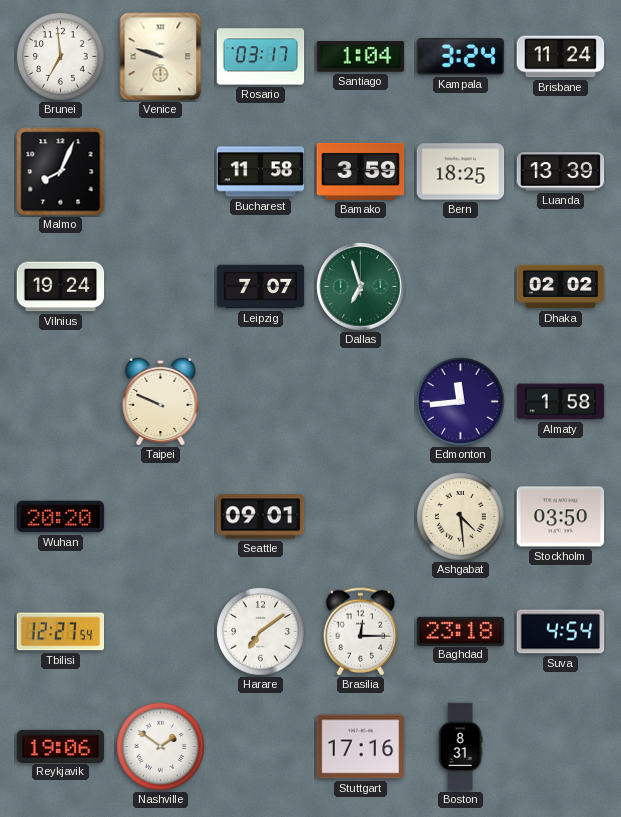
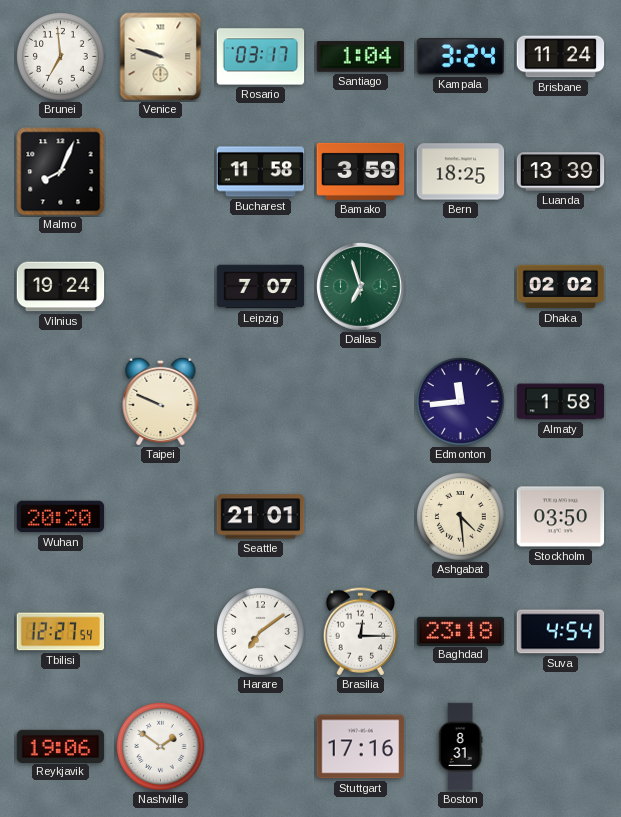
Seattle: 09:01 -> 21:01
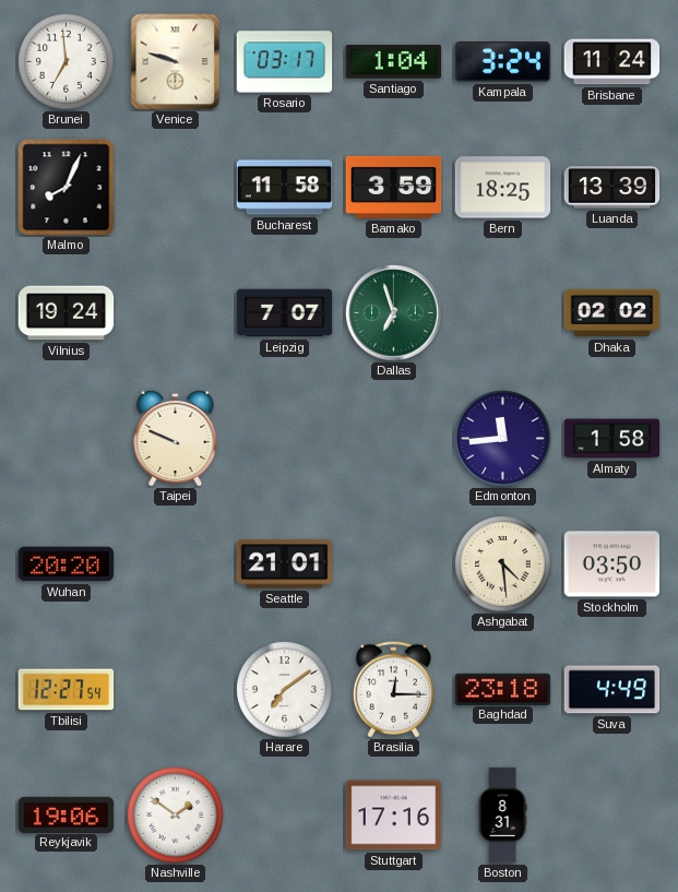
Suva: 4:54 -> 4:49
